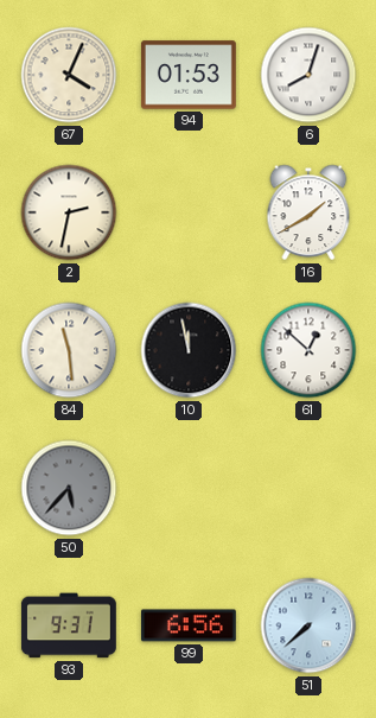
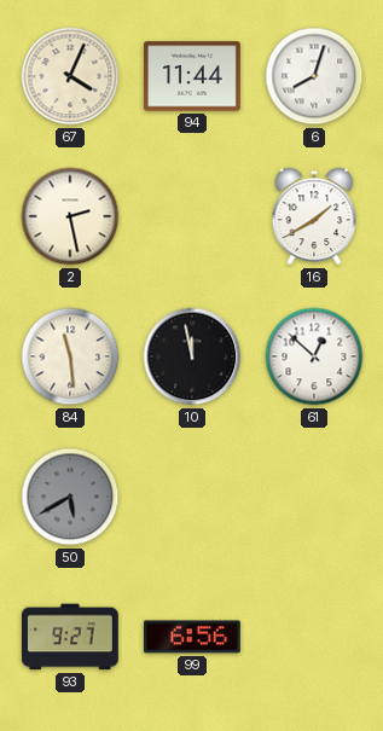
94: 01:53 -> 11:44
2: 2:32 -> 2:28
50: 5:37 -> 5:40
93: 9:31 -> 9:27
51: 7:38 -> none
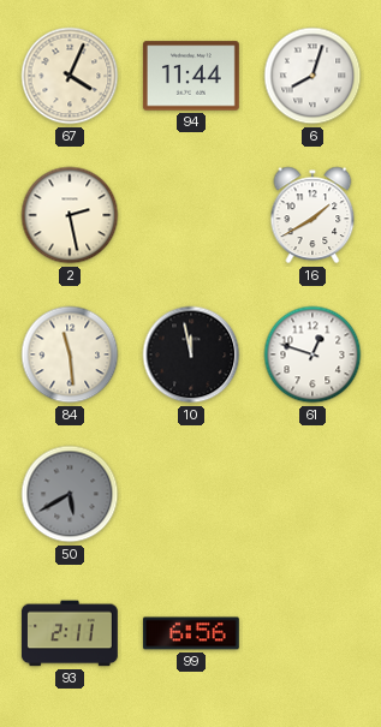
61: 12:52 -> 12:48
93: 9:27 -> 2:11
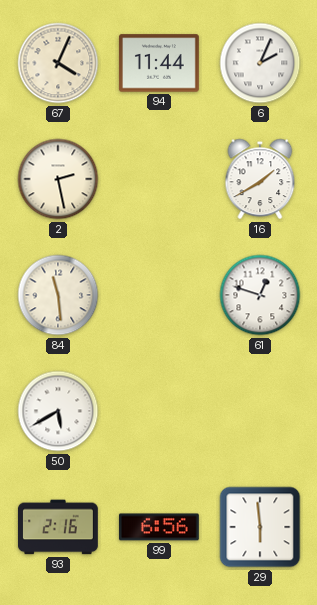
6: 8:03 -> 2:04
10: 11:58 -> none
50 dial: grey -> white
93: 2:11 -> 2:16
29: none -> 5:59
